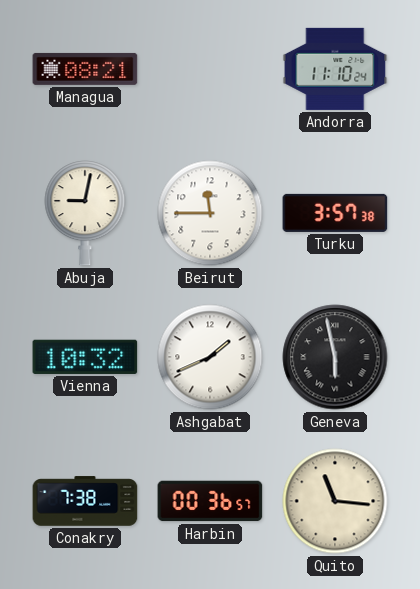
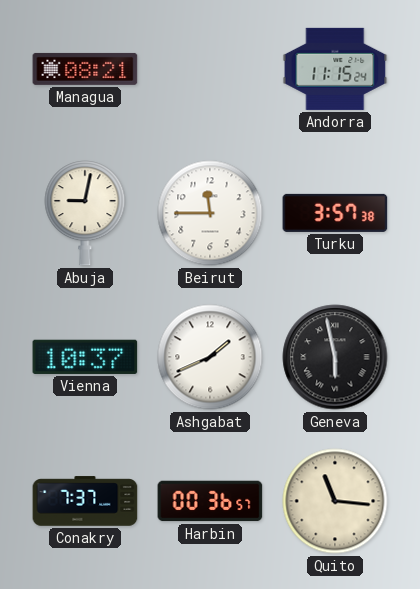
Andorra: 11:10 -> 11:15
Vienna: 10:32 -> 10:37
Conakry: 7:38 -> 7:37
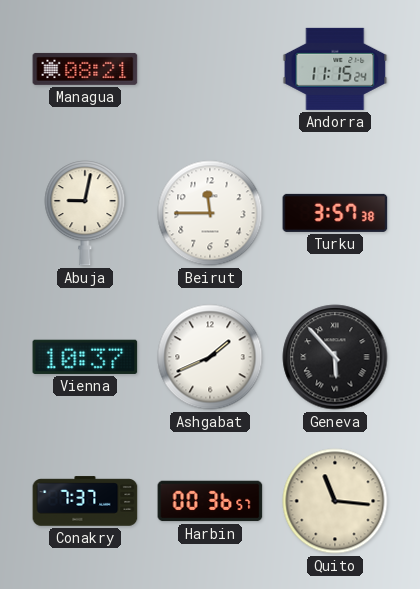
Geneva: 5:58 -> 5:53
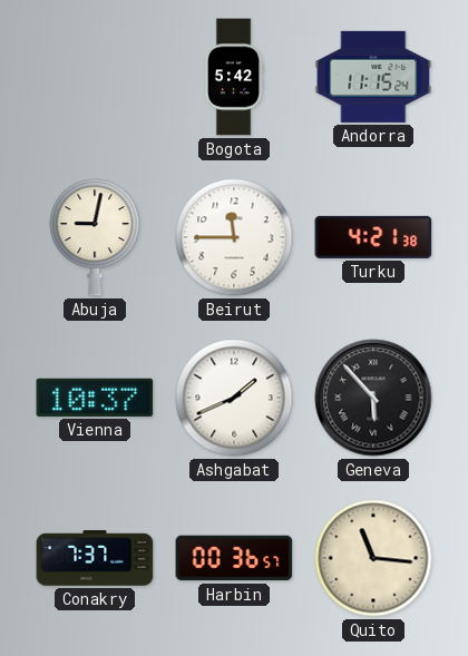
Managua: 08:21 -> none
Bogota: none -> 5:42
Turku: 3:57 -> 4:21
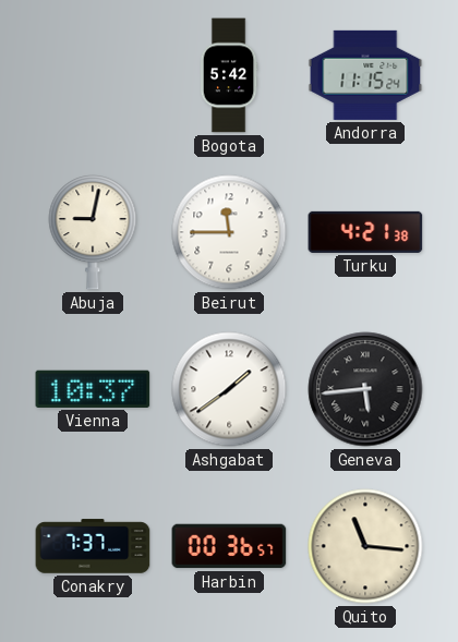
Ashgabat: 1:41 -> 1:39
Geneva: 5:53 -> 5:44
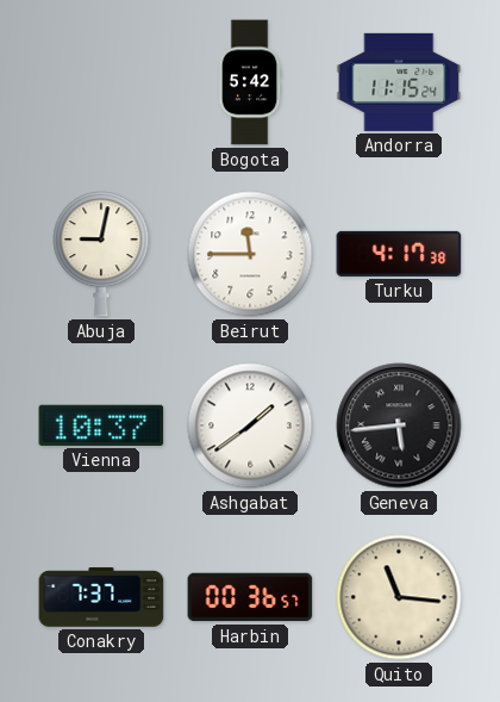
Turku: 4:21 -> 4:17
